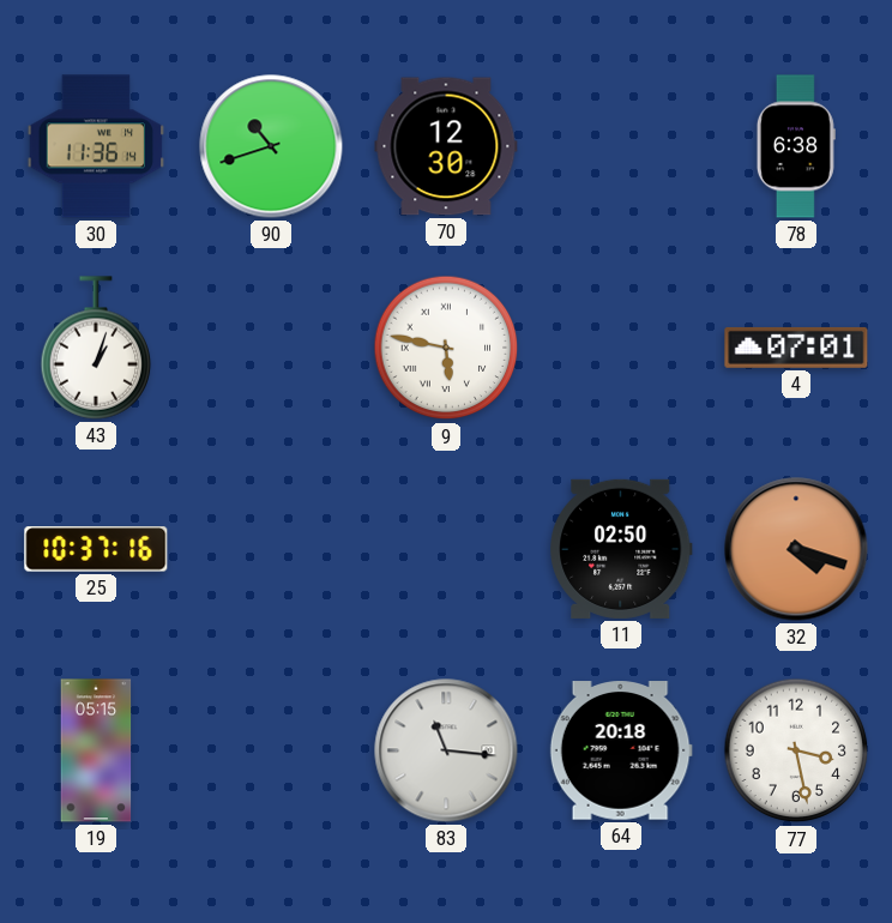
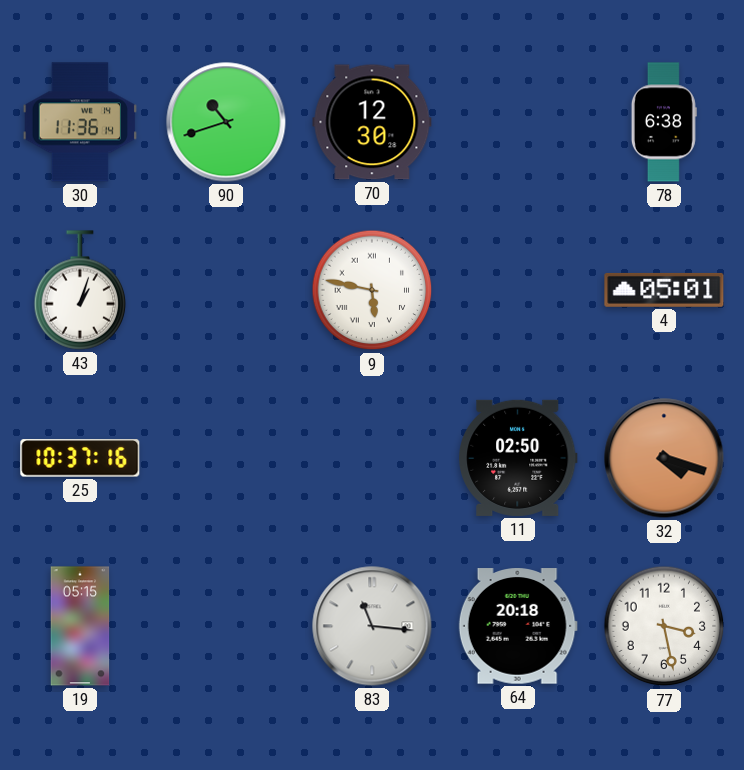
4: 07:01 -> 05:01
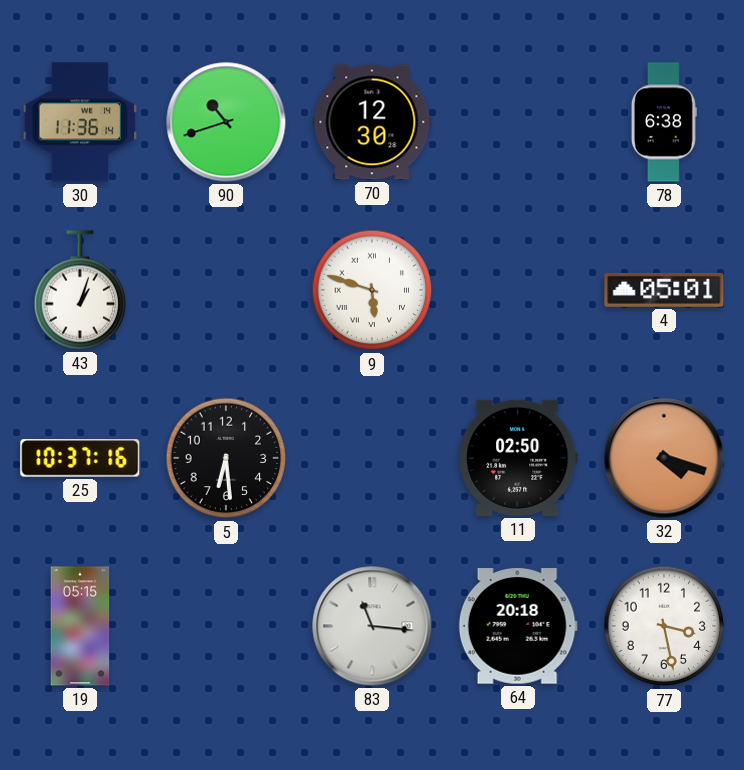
9: 5:47 -> 5:48
5: none -> 6:29
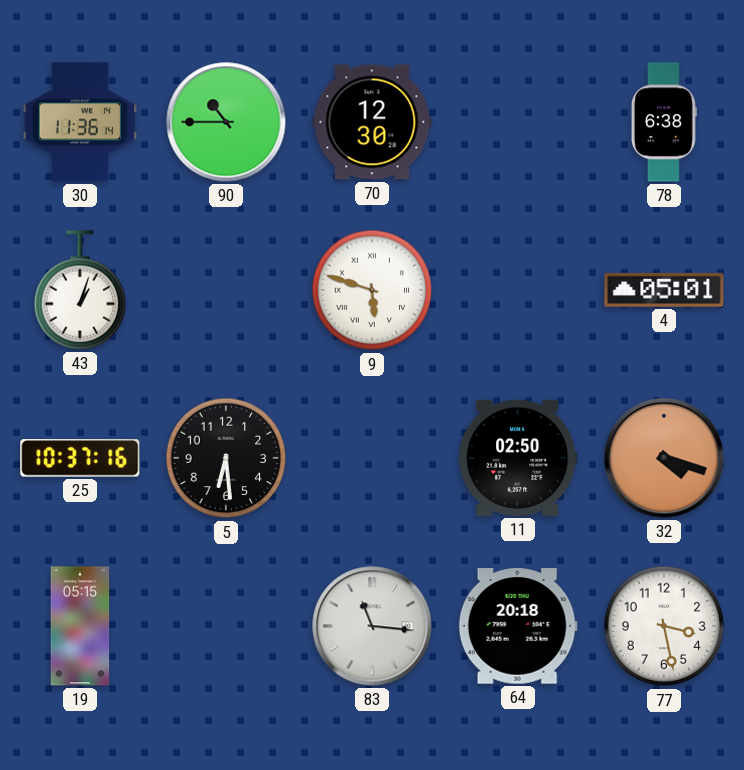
90: 10:42 -> 10:45
